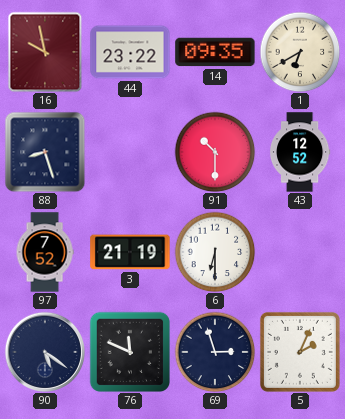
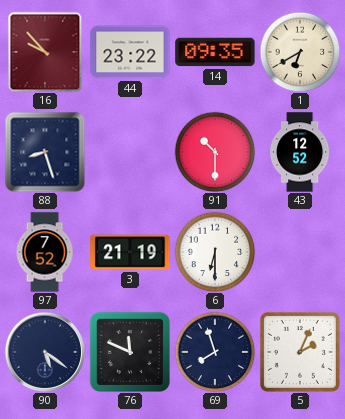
16: 9:58 -> 9:53
69: 2:57 -> 7:57
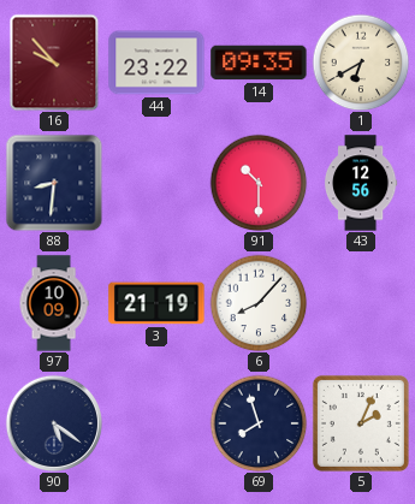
88: 8:27 -> 8:31
43: 12:52 -> 12:56
97: 7:52 -> 10:09
6: 6:30 -> 8:07
76: 11:49 -> none
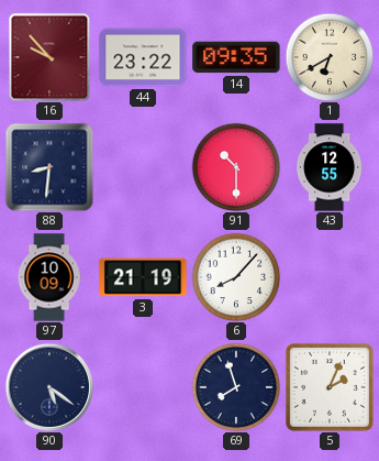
43: 12:56 -> 12:55
